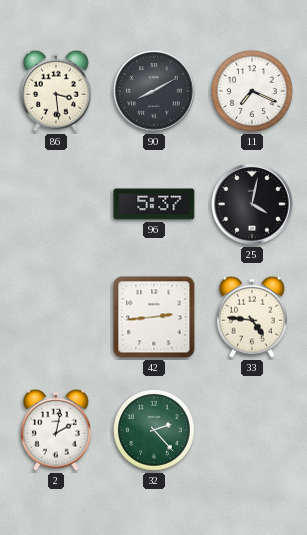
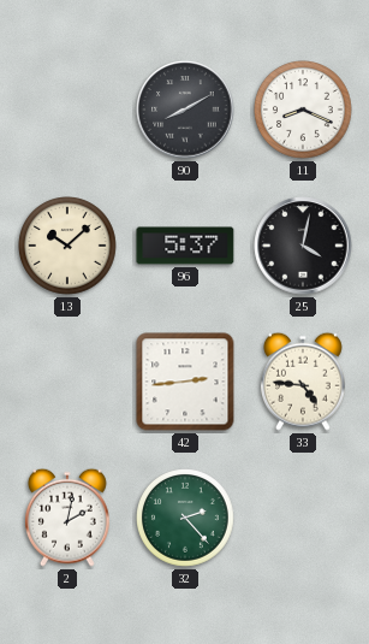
86: 3:29 -> none
11: 7:19 -> 8:19
13: none -> 10:08
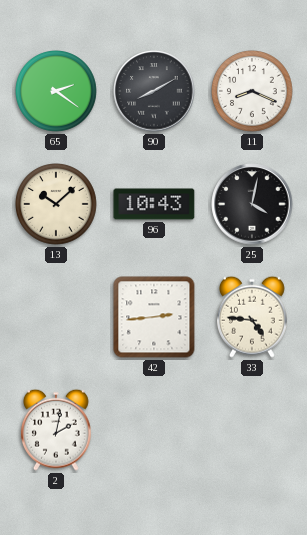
65: none -> 2:21
96: 5:37 -> 10:43
32: 2:23 -> none
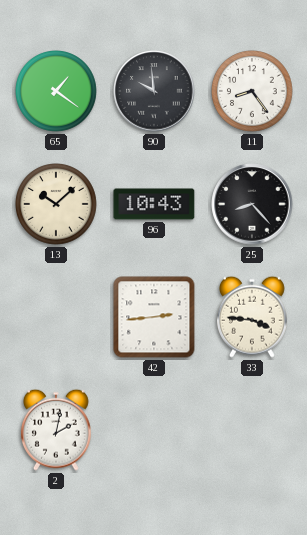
65: 2:21 -> 1:21
90: 8:10 -> 9:59
11: 8:19 -> 8:24
25: 4:02 -> 8:23
33: 4:46 -> 3:46
